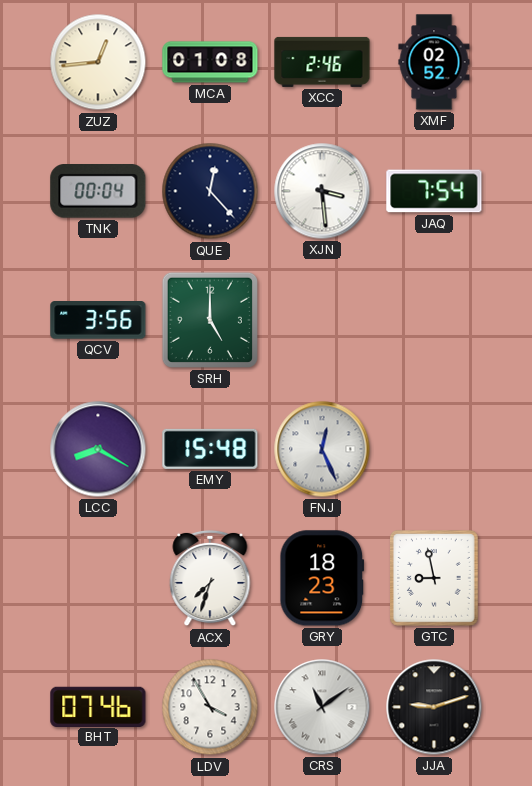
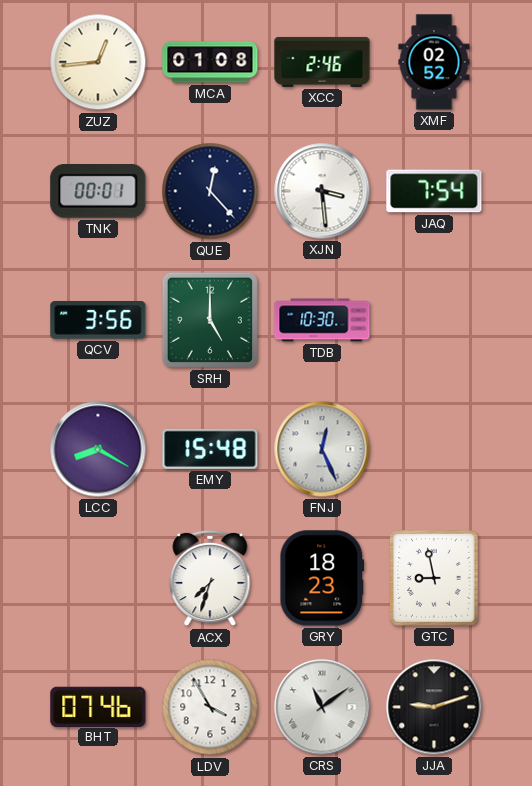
TNK: 00:04 -> 00:01
TDB: none -> 10:30
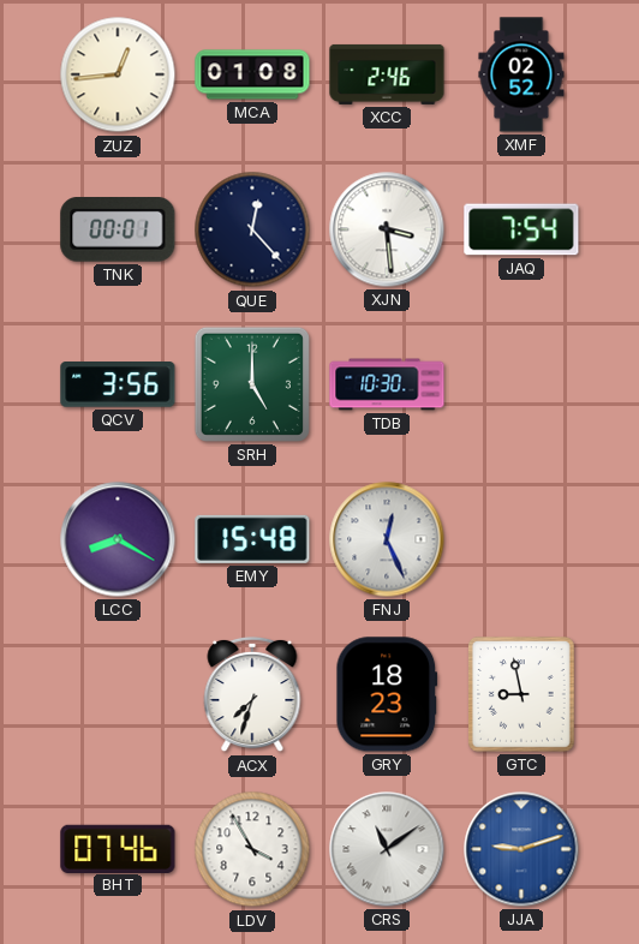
JJA dial: black -> blue
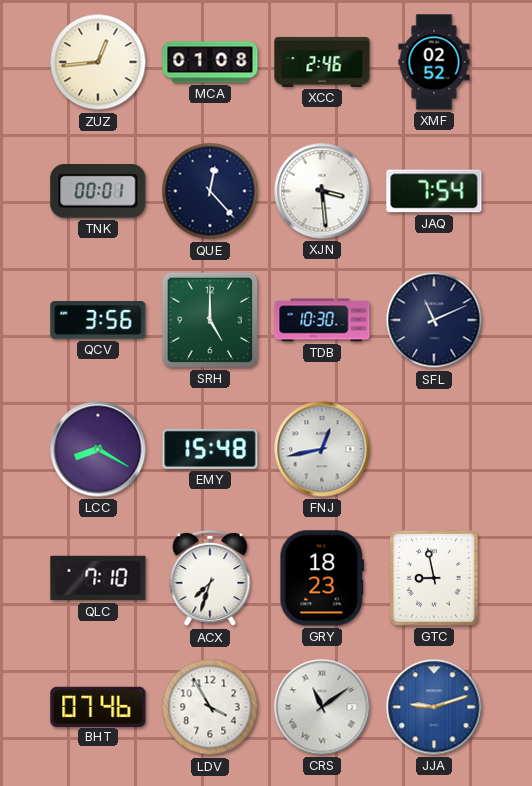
SFL: none -> 11:11
FNJ: 12:26 -> 12:43
QLC: none -> 7:10
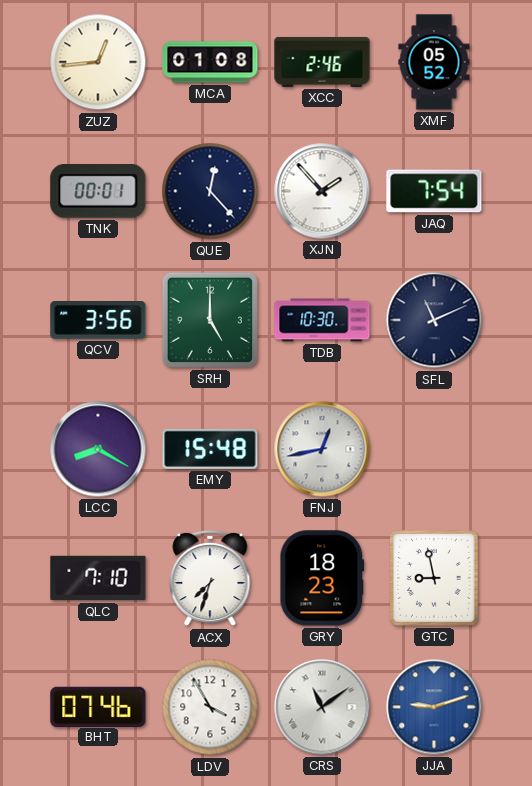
XMF: 02:52 -> 05:52
XJN: 3:29 -> 1:53
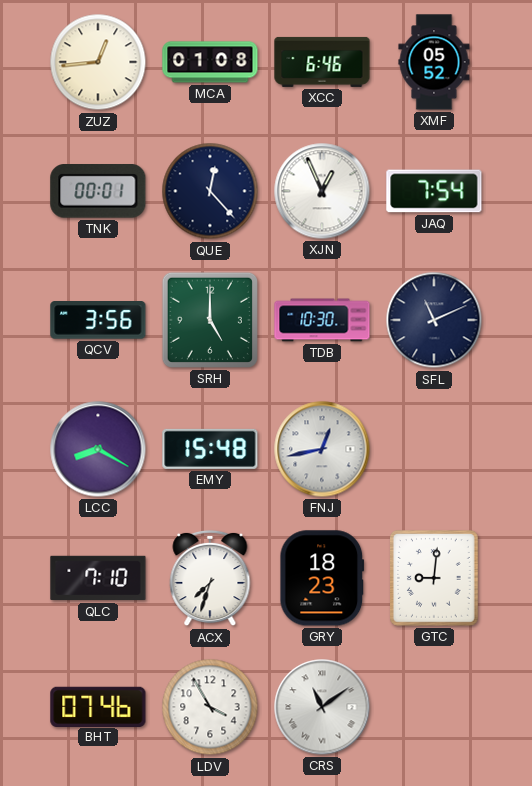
XCC: 2:46 -> 6:46
XJN: 1:53 -> 12:56
GTC: 8:58 -> 9:01
JJA: 9:12 -> none
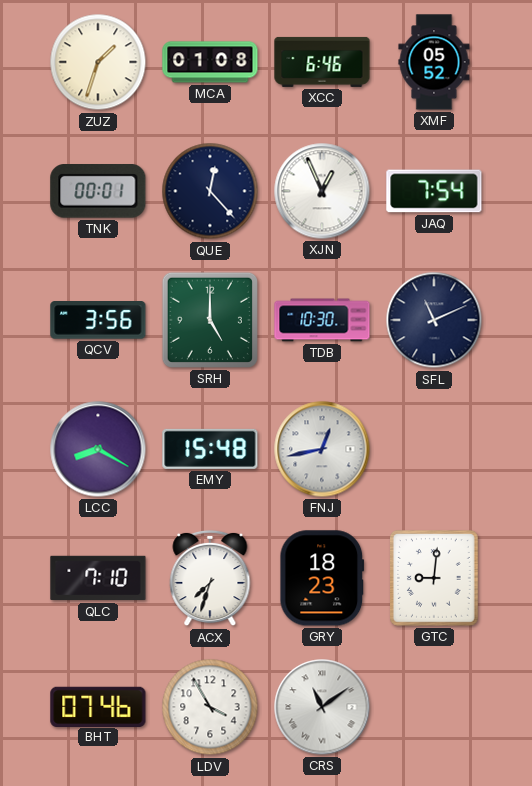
ZUZ: 12:44 -> 1:33
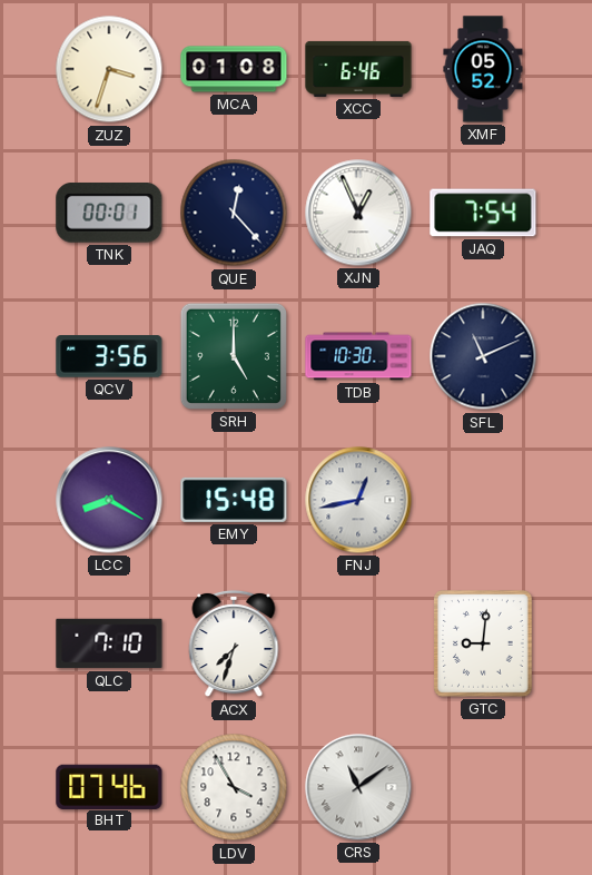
ZUZ: 1:33 -> 3:33
GRY: 18:23 -> none
